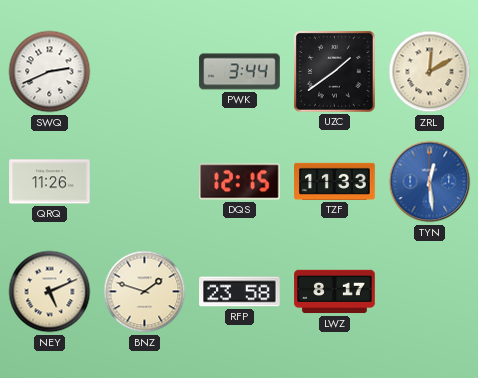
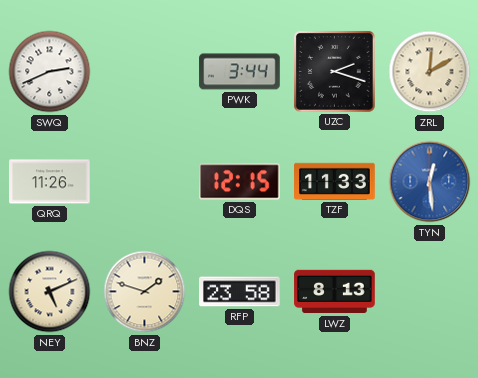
UZC: 1:39 -> 2:18
LWZ: 8:17 -> 8:13
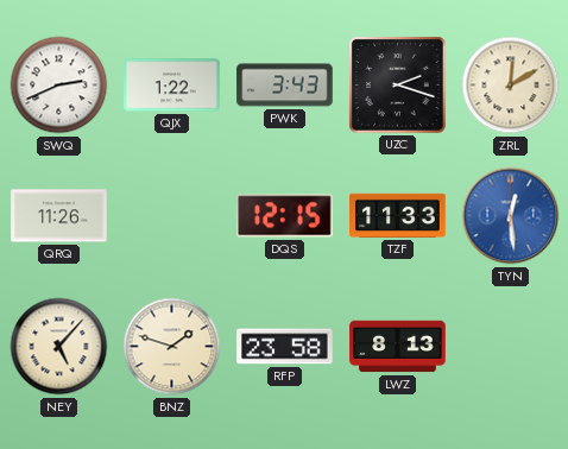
QJX: none -> 1:22
PWK: 3:44 -> 3:43
NEY: 5:11 -> 5:07
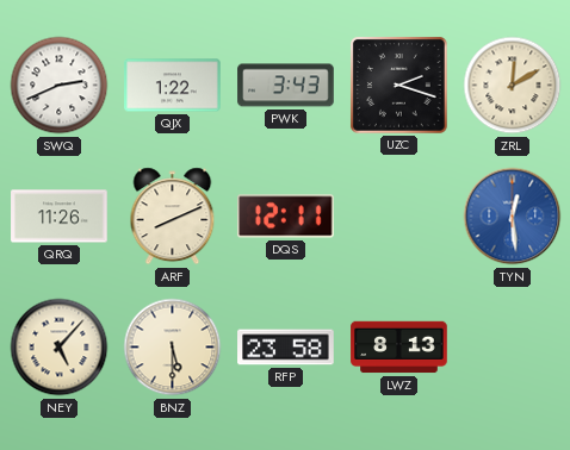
ARF: none -> 8:11
DQS: 12:15 -> 12:11
TZF: 11:33 -> none
BNZ: 1:48 -> 5:30
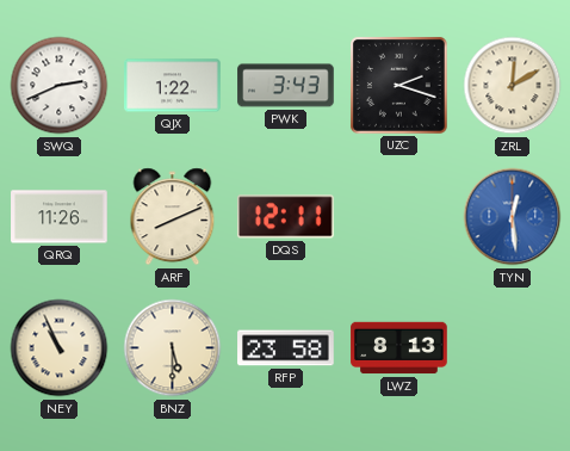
NEY: 5:07 -> 10:56
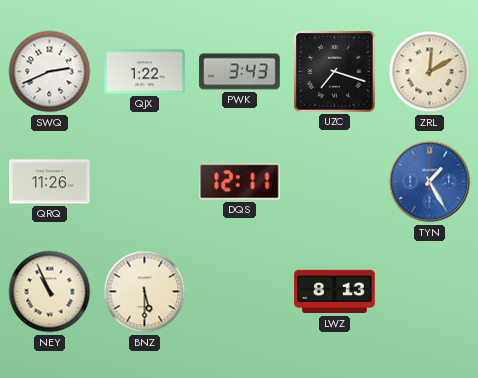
UZC: 2:18 -> 7:18
ARF: 8:11 -> none
TYN: 12:29 -> 1:25
RFP: 23:58 -> none
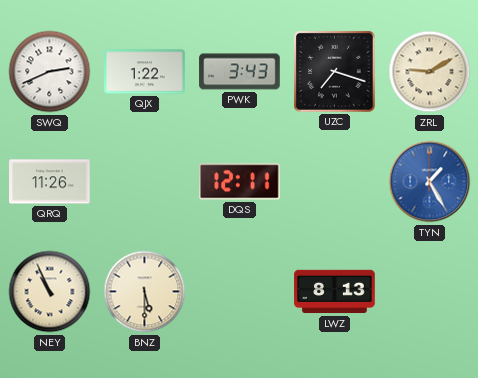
ZRL: 12:10 -> 9:10
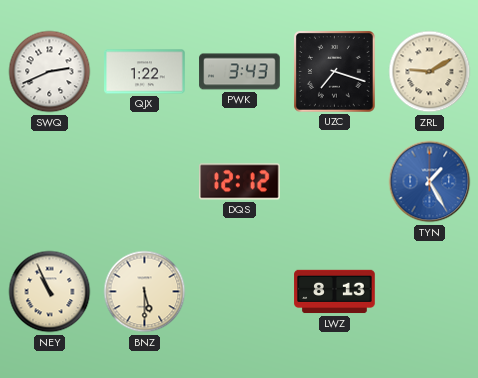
QRQ: 11:26 -> none
DQS: 12:11 -> 12:12
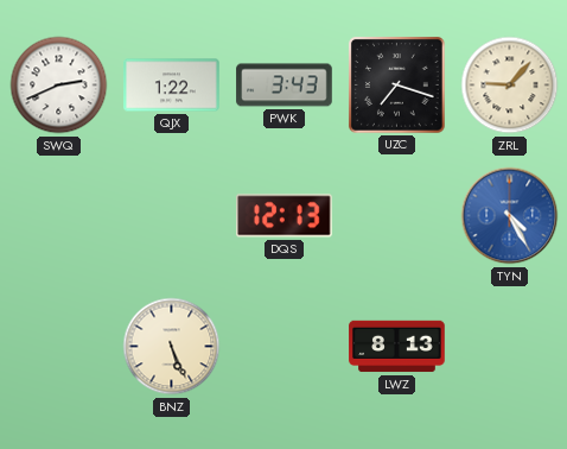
ZRL: 9:10 -> 9:07
DQS: 12:12 -> 12:13
TYN: 1:25 -> 4:25
NEY: 10:56 -> none
BNZ: 5:30 -> 5:26
